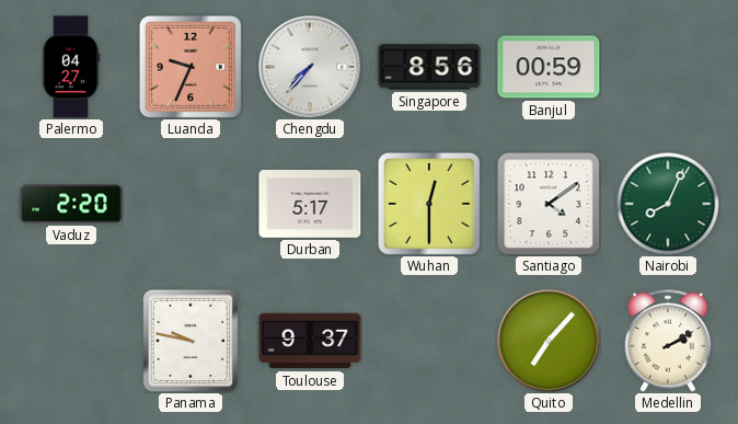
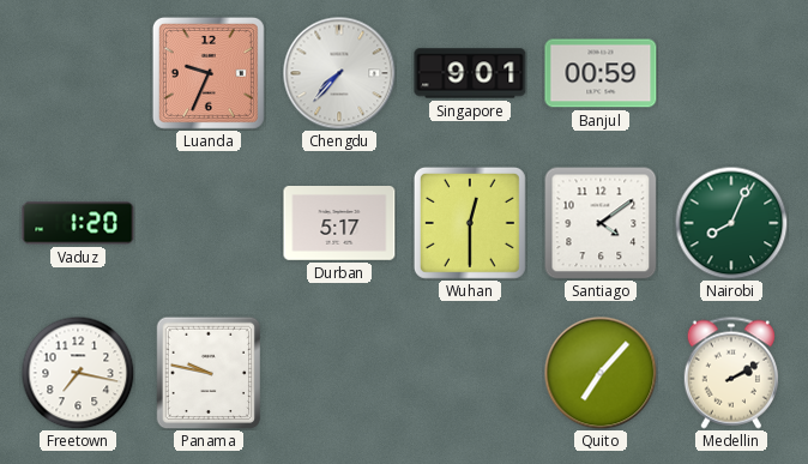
Palermo: 04:27 -> none
Singapore: 8:56 -> 9:01
Vaduz: 2:20 -> 1:20
Freetown: none -> 7:17
Toulouse: 9:37 -> none
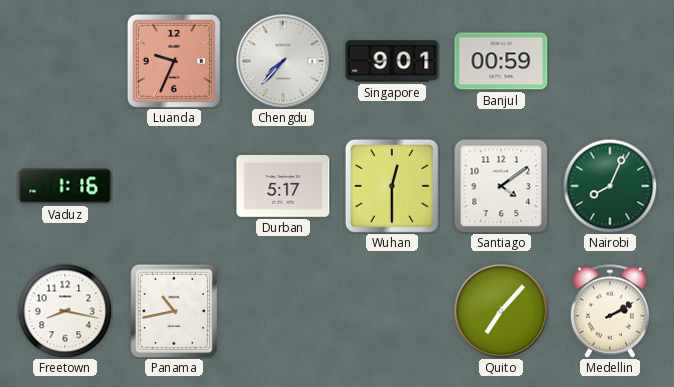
Vaduz: 1:20 -> 1:16
Freetown: 7:17 -> 8:17
Panama: 9:47 -> 10:43
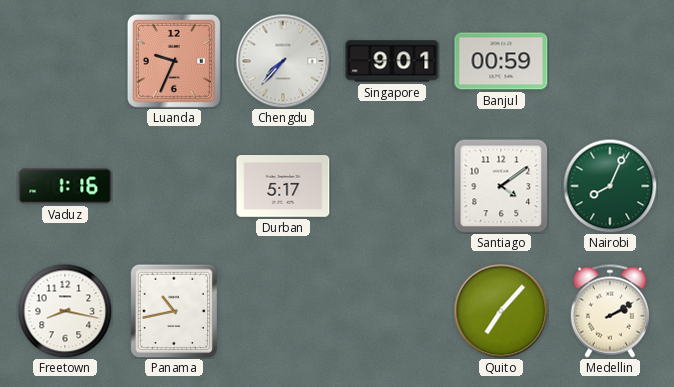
Wuhan: 12:30 -> none
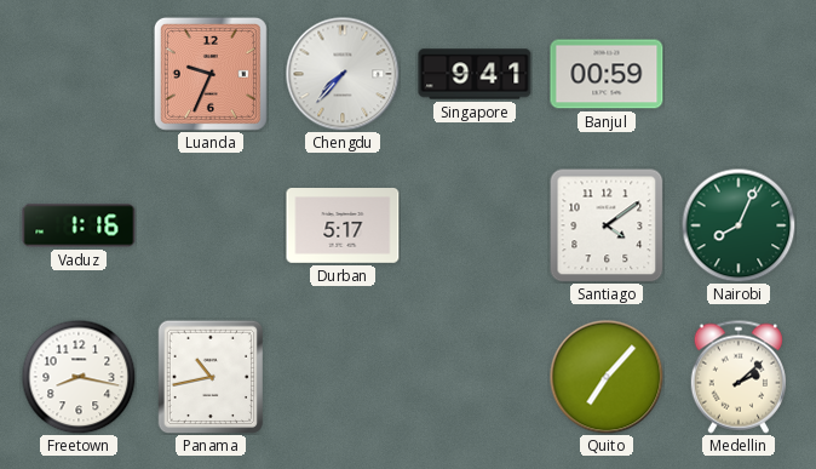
Singapore: 9:01 -> 9:41
Medellin: 2:10 -> 2:08
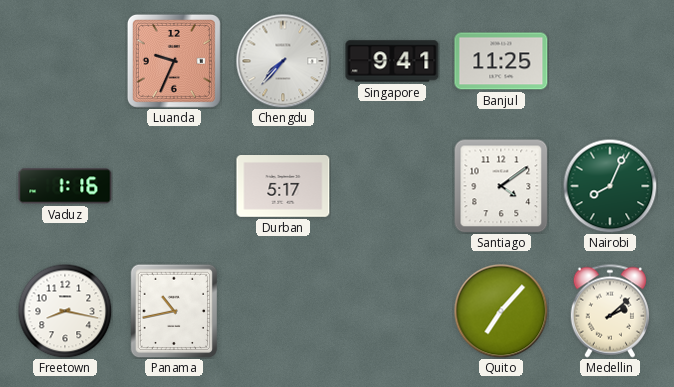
Banjul: 00:59 -> 11:25
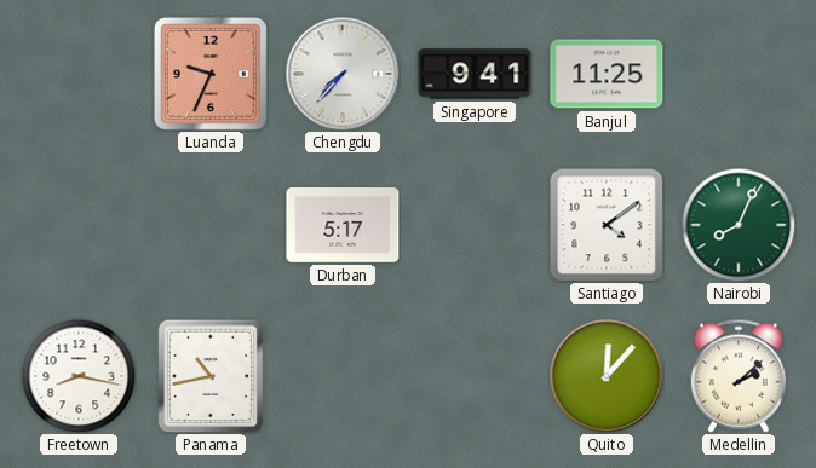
Vaduz: 1:16 -> none
Quito: 7:07 -> 12:07
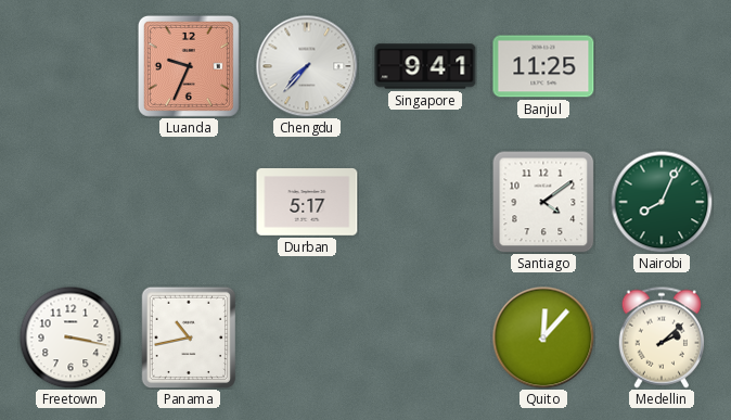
Freetown: 8:17 -> 3:17
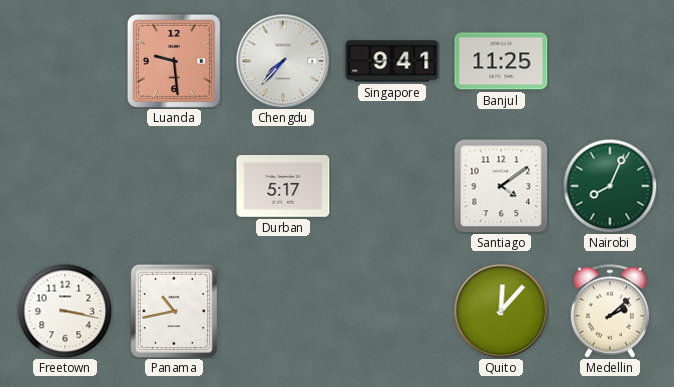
Luanda: 9:34 -> 9:29
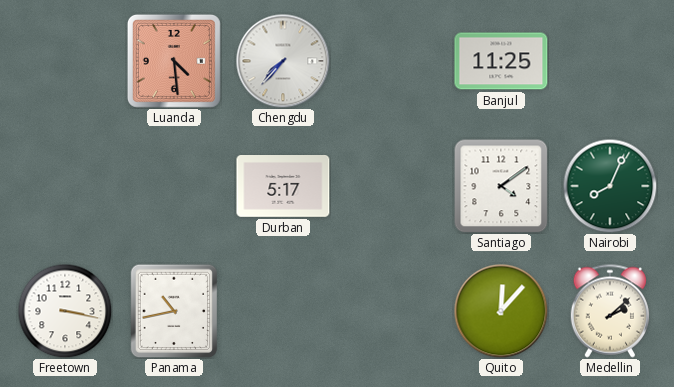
Luanda: 9:29 -> 4:29
Singapore: 9:41 -> none
